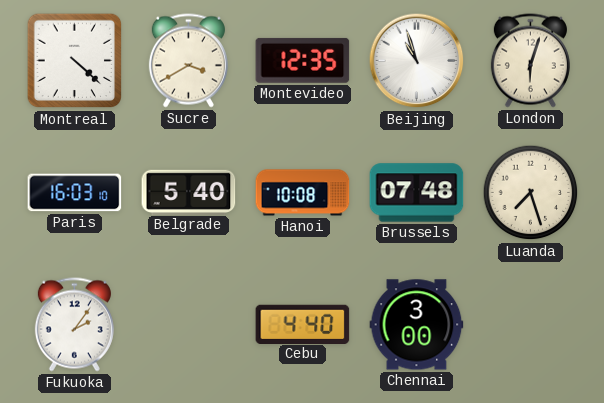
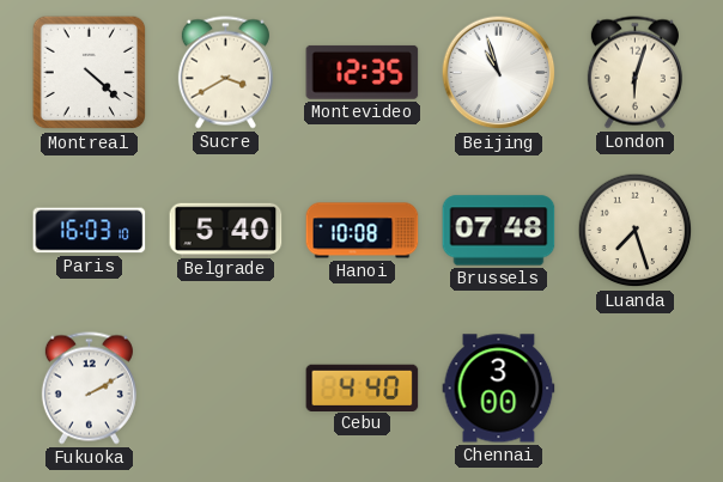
Fukuoka: 2:06 -> 2:10
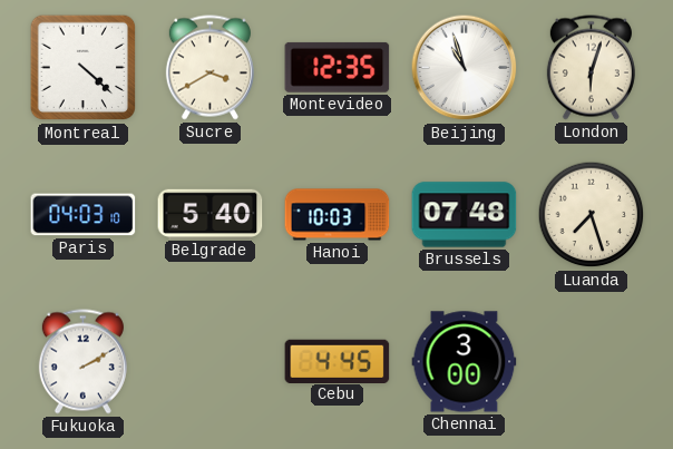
Paris: 16:03 -> 04:03
Hanoi: 10:08 -> 10:03
Cebu: 4:40 -> 4:45
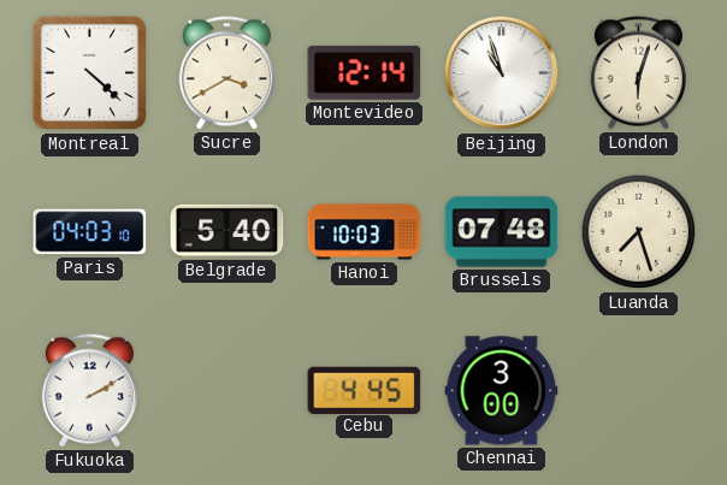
Montevideo: 12:35 -> 12:14
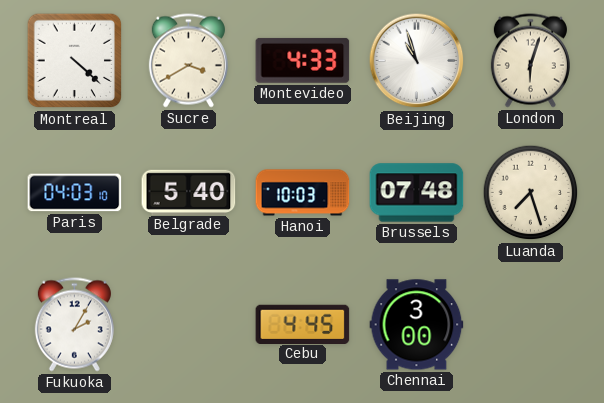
Montevideo: 12:14 -> 4:33
Fukuoka: 2:10 -> 2:05
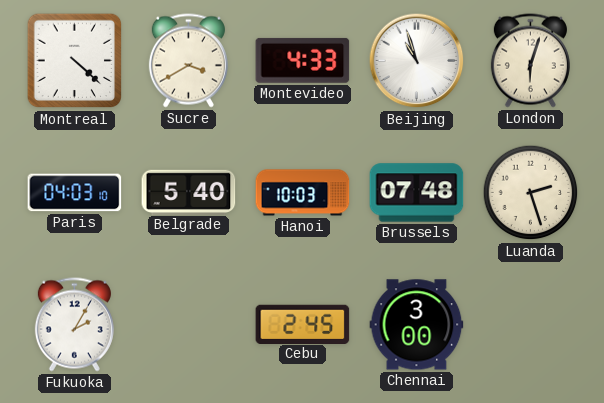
Luanda: 7:27 -> 2:27
Cebu: 4:45 -> 2:45
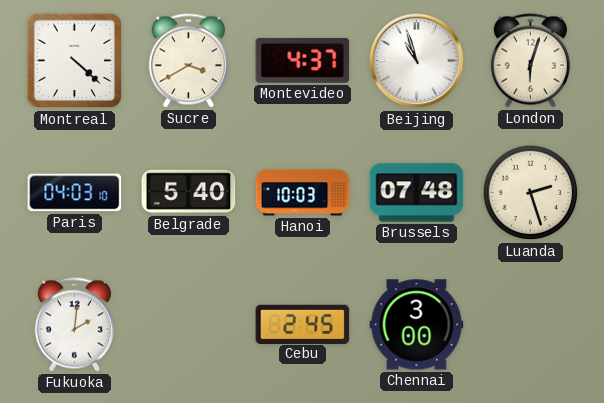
Montevideo: 4:33 -> 4:37
Fukuoka: 2:05 -> 2:01
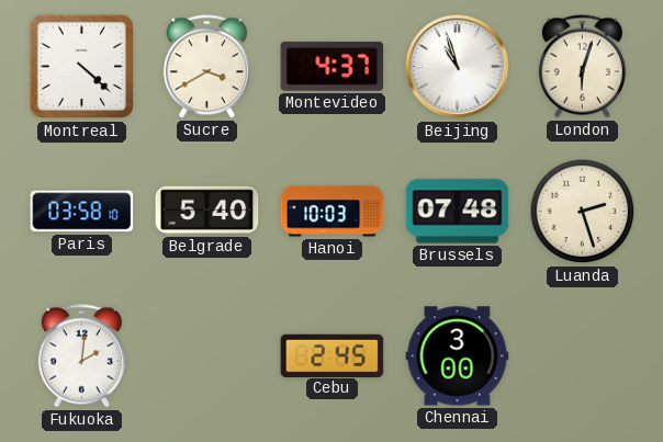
Paris: 04:03 -> 03:58
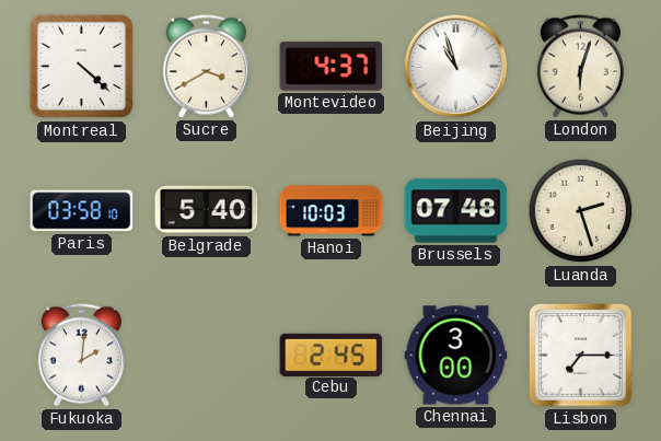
Lisbon: none -> 7:15
